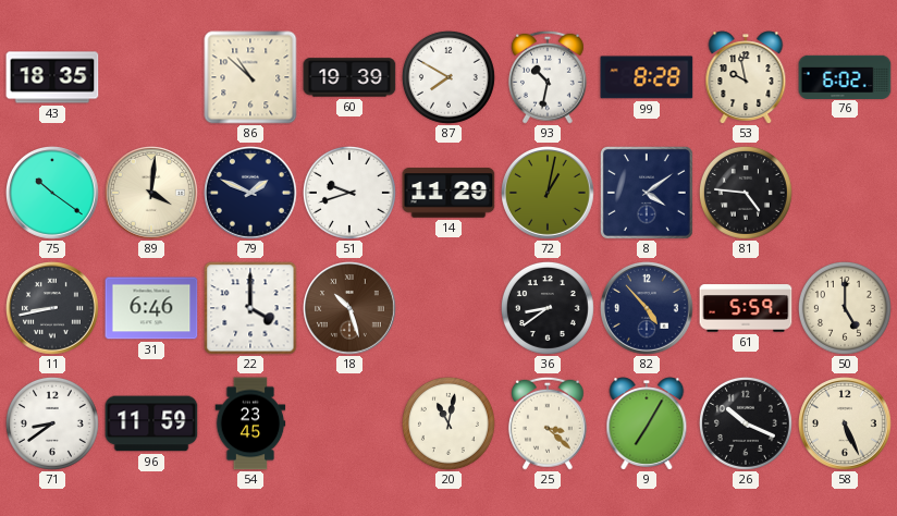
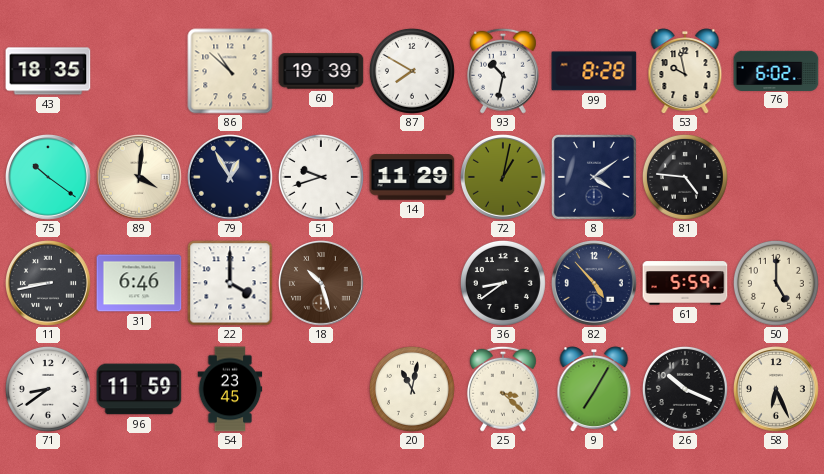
79: 1:49 -> 12:55
58: 5:26 -> 6:26
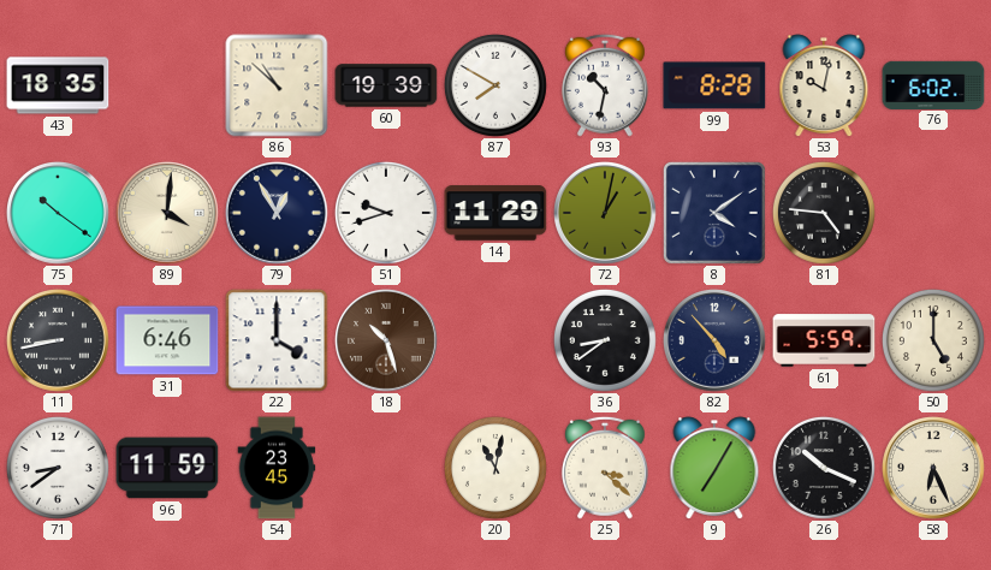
53: 9:58 -> 10:02
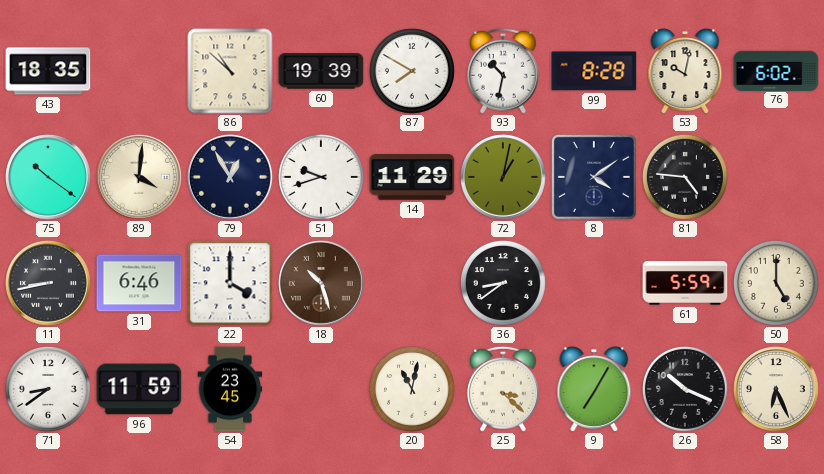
82: 4:53 -> none
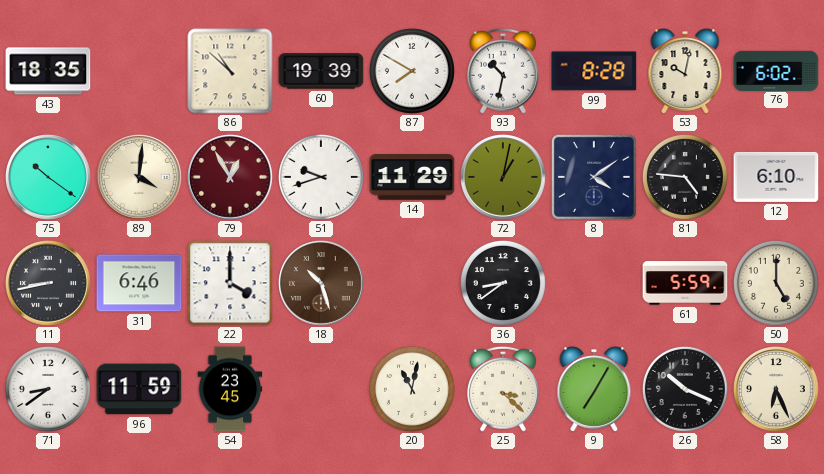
79 dial: navy -> burgundy
12: none -> 6:10
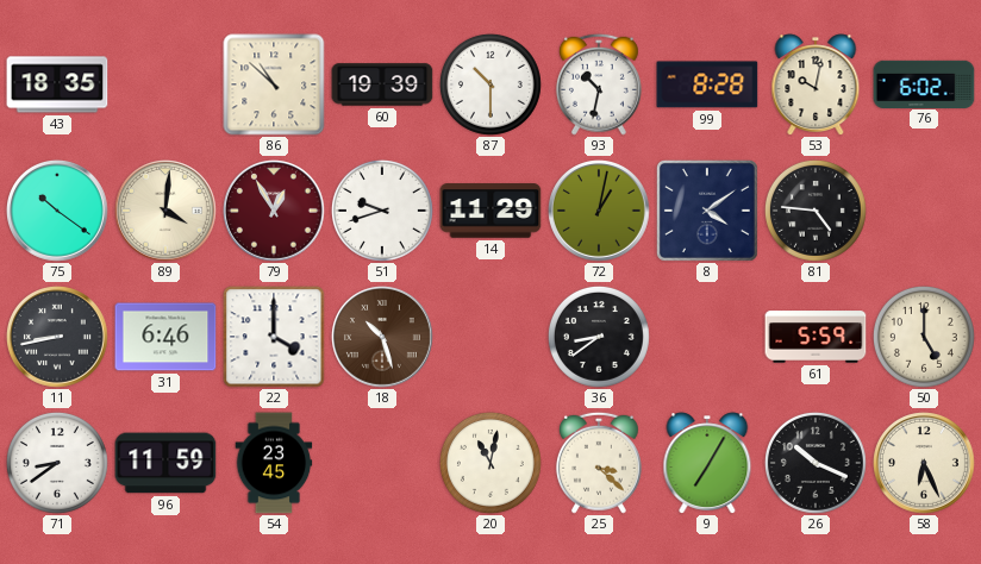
87: 7:50 -> 10:30
12: 6:10 -> none
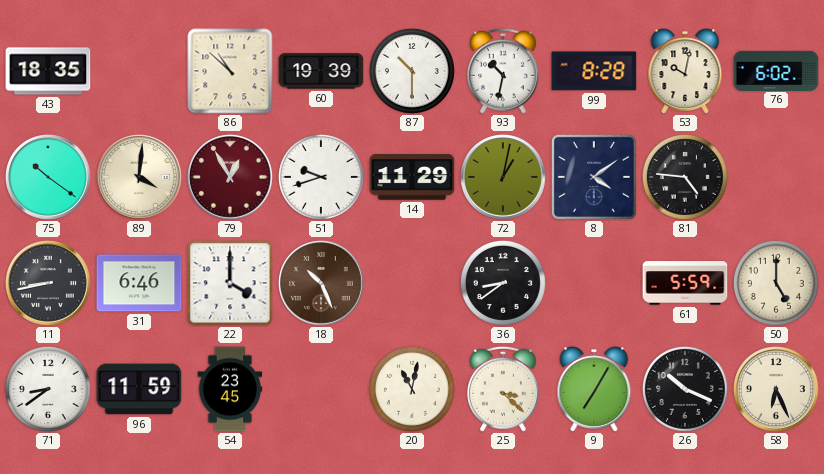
18: 10:27 -> 10:26
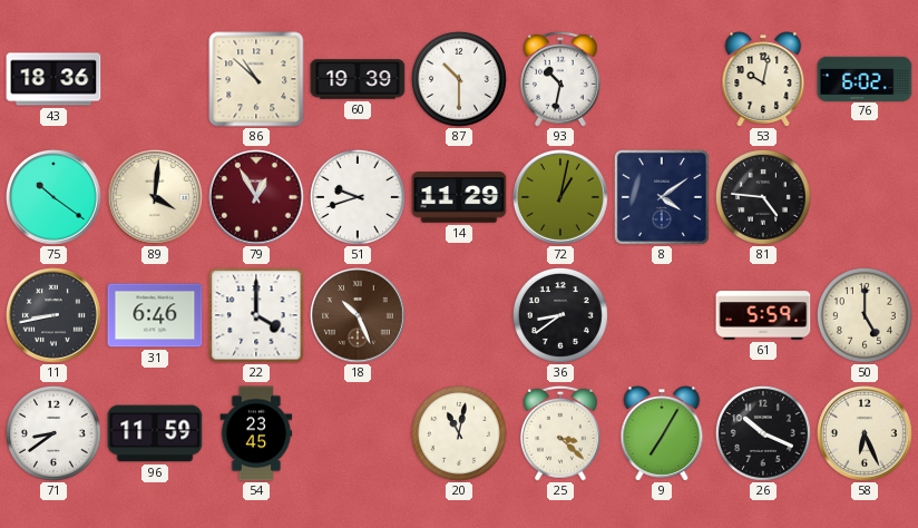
43: 18:35 -> 18:36
99: 8:28 -> none
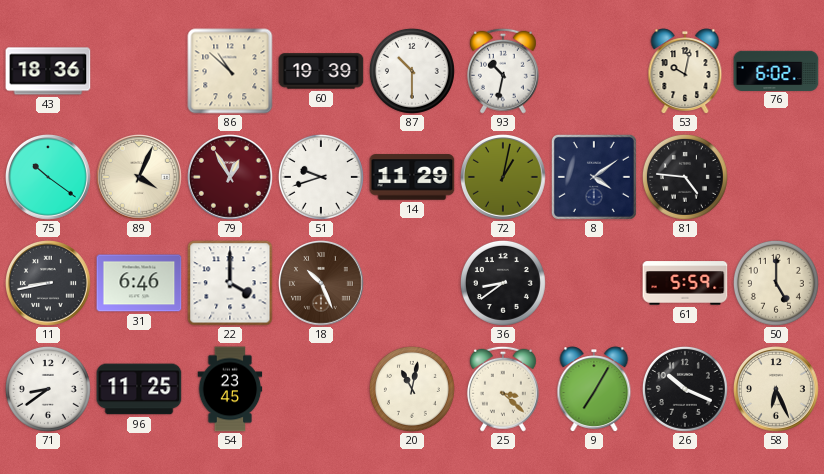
89: 4:01 -> 4:04
96: 11:59 -> 11:25
